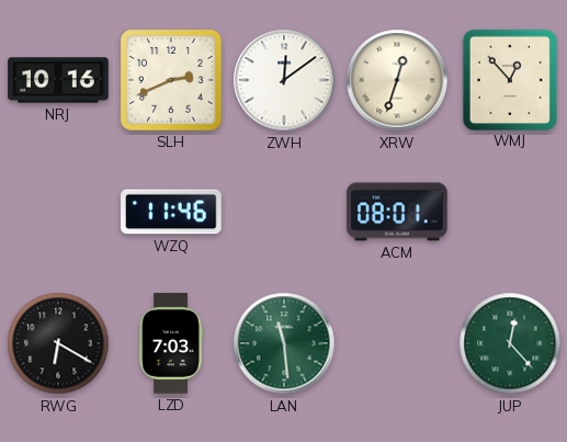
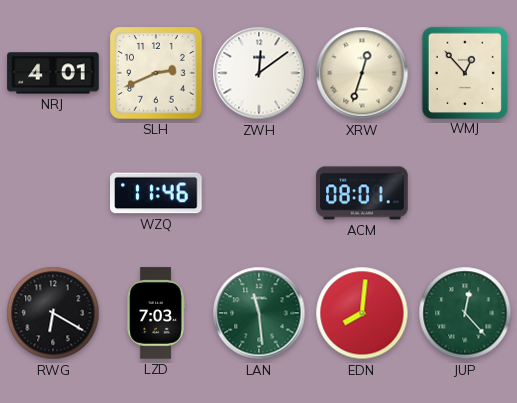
NRJ: 10:16 -> 4:01
EDN: none -> 8:01
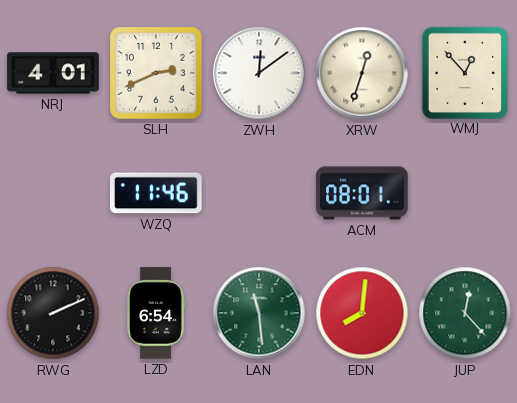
RWG: 6:20 -> 2:11
LZD: 7:03 -> 6:54
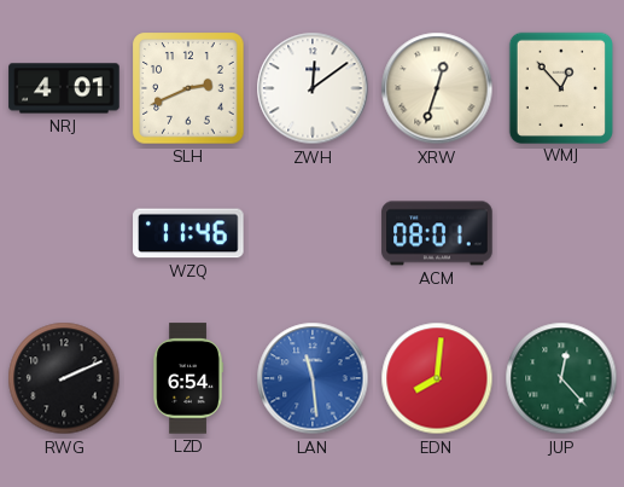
LAN dial: green -> blue
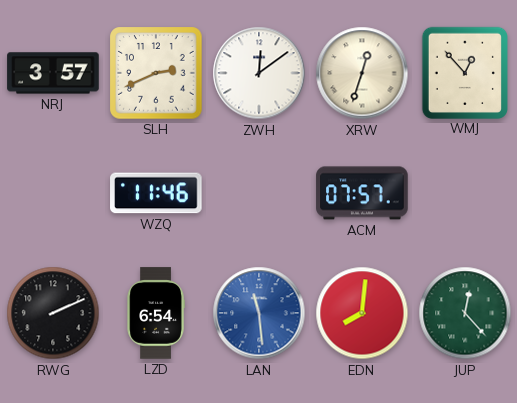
NRJ: 4:01 -> 3:57
ACM: 08:01 -> 07:57
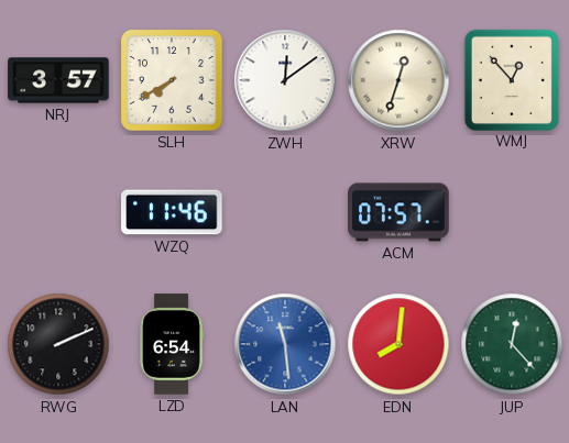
SLH: 2:41 -> 7:40
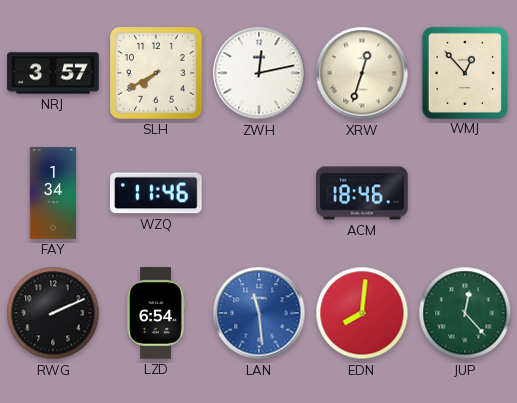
ZWH: 12:09 -> 12:13
FAY: none -> 1:34
ACM: 07:57 -> 18:46
